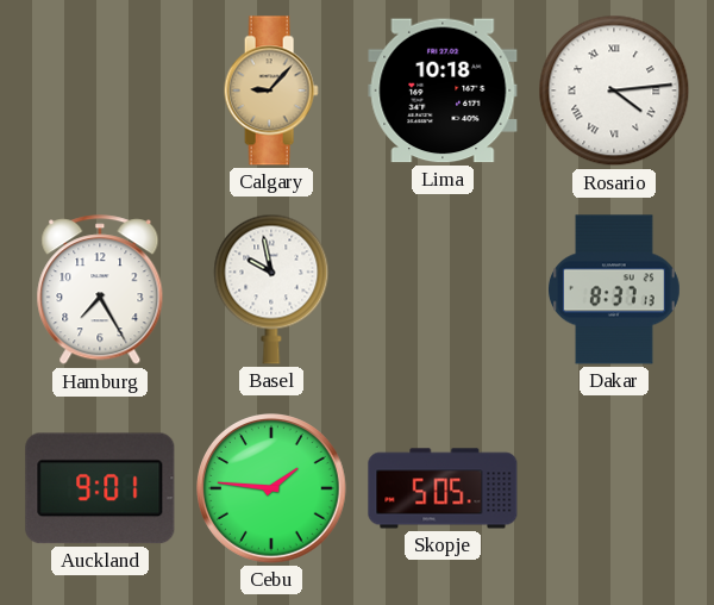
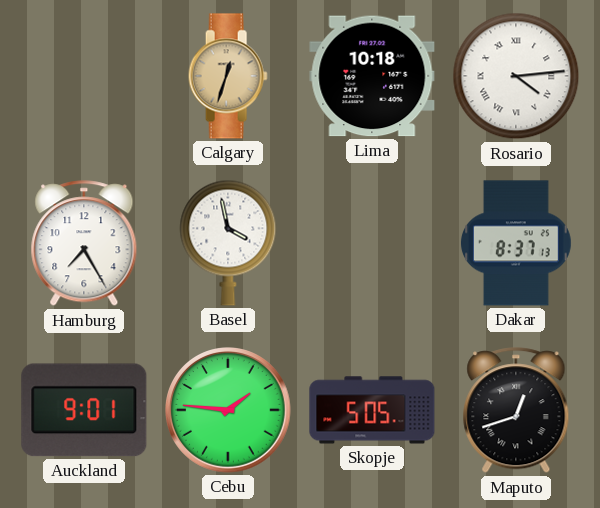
Calgary: 9:07 -> 12:33
Basel: 9:58 -> 3:58
Maputo: none -> 12:42
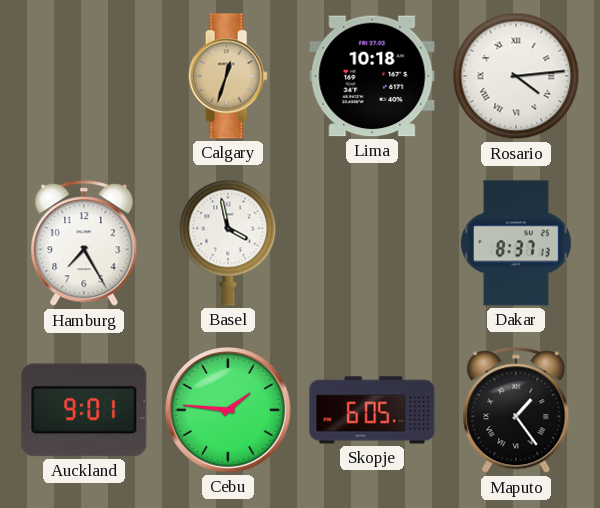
Skopje: 5:05 -> 6:05
Maputo: 12:42 -> 1:24
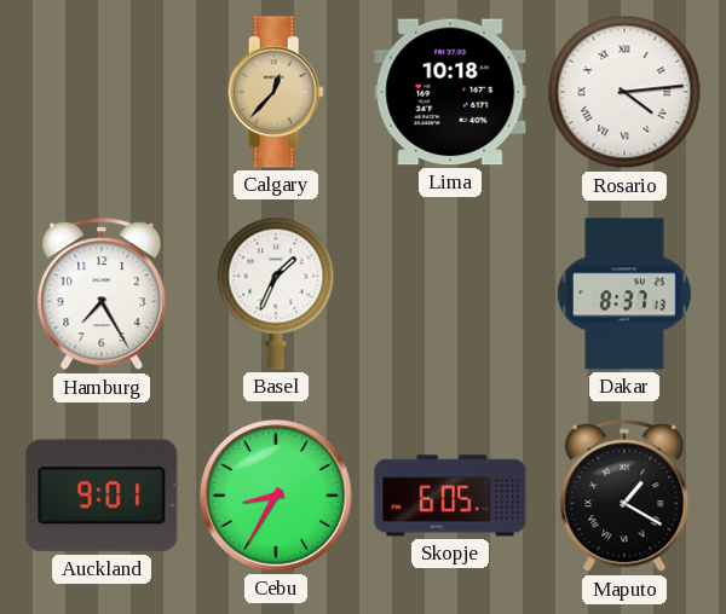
Calgary: 12:33 -> 12:37
Basel: 3:58 -> 1:34
Cebu: 1:46 -> 8:35
Maputo: 1:24 -> 1:20
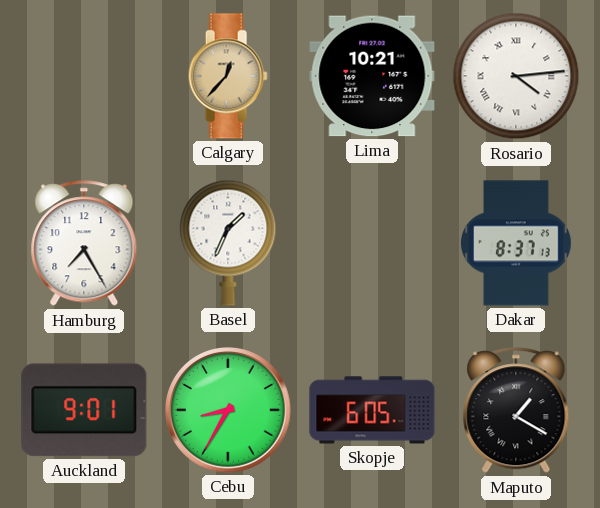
Lima: 10:18 -> 10:21
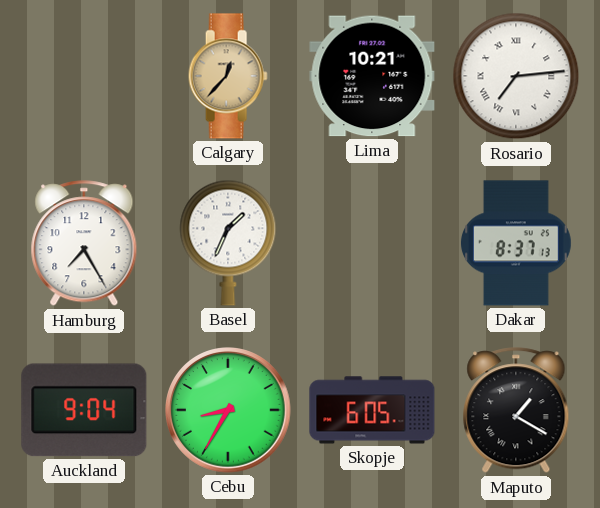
Rosario: 4:14 -> 7:14
Auckland: 9:01 -> 9:04
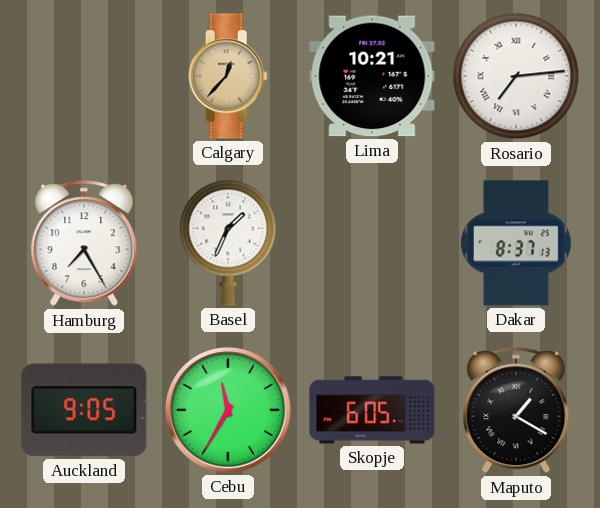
Auckland: 9:04 -> 9:05
Cebu: 8:35 -> 11:35
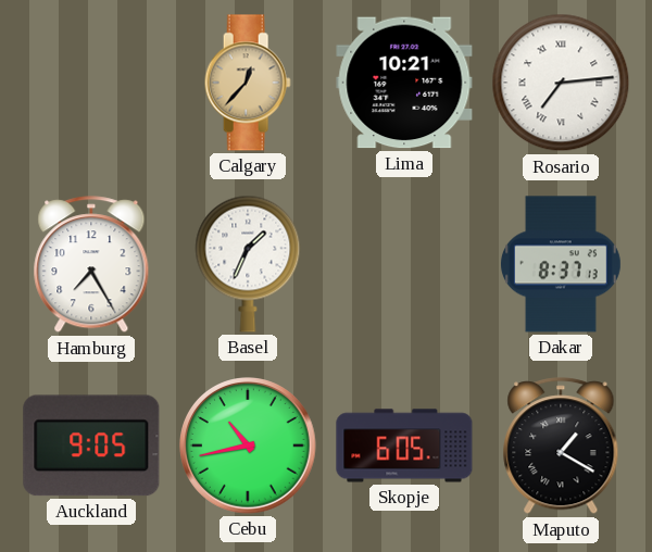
Cebu: 11:35 -> 10:43
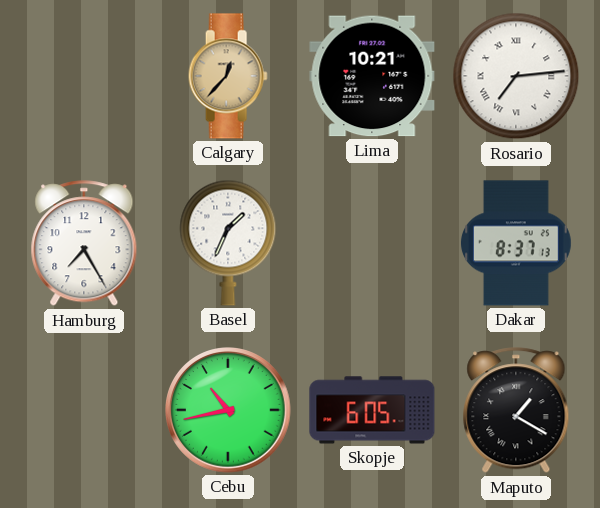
Auckland: 9:05 -> none
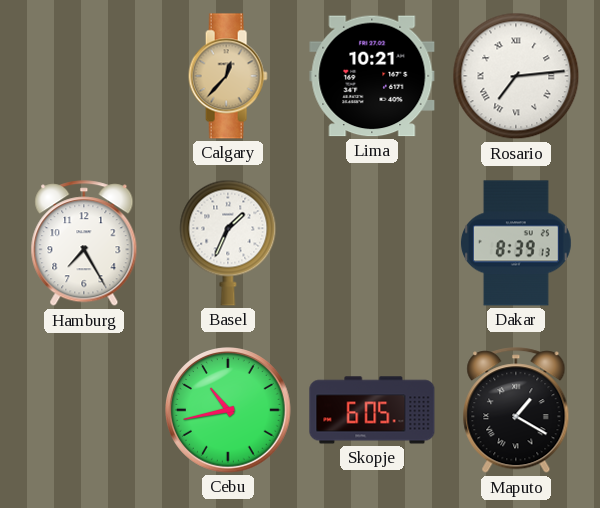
Dakar: 8:37 -> 8:39
